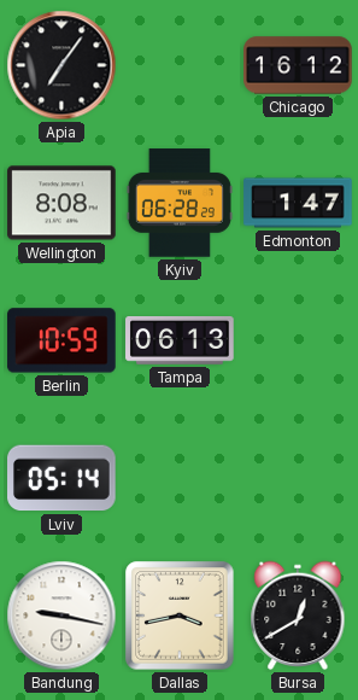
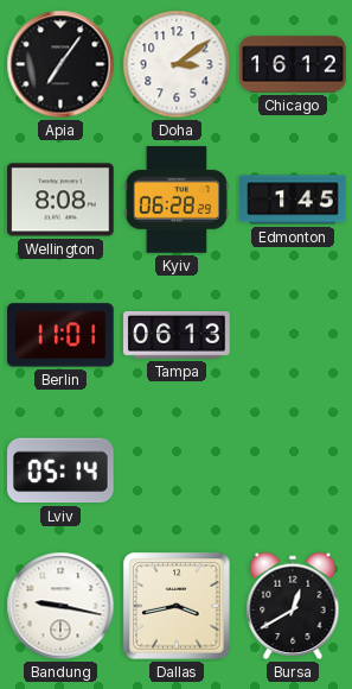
Doha: none -> 3:09
Edmonton: 1:47 -> 1:45
Berlin: 10:59 -> 11:01
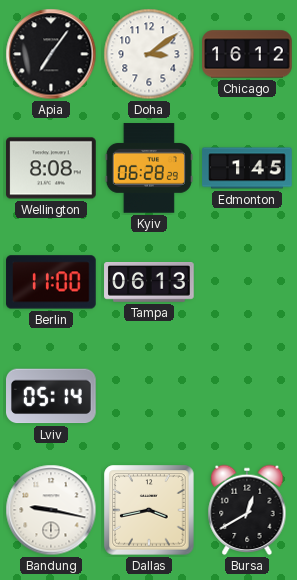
Berlin: 11:01 -> 11:00
